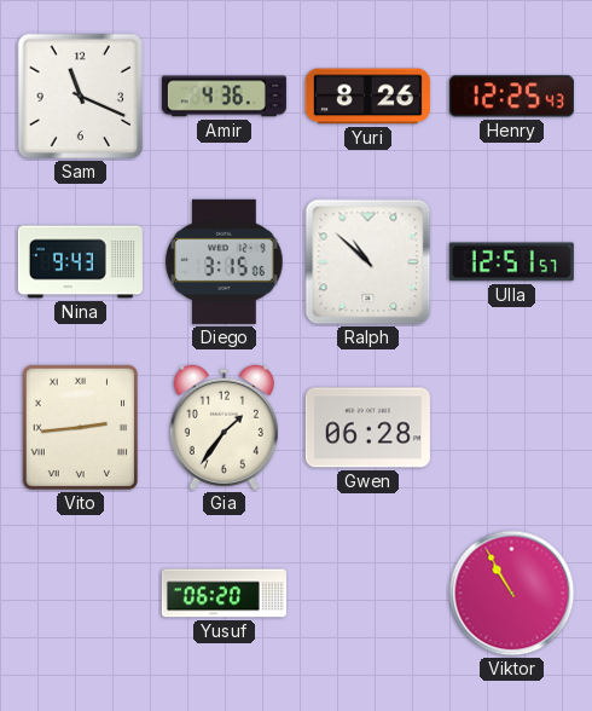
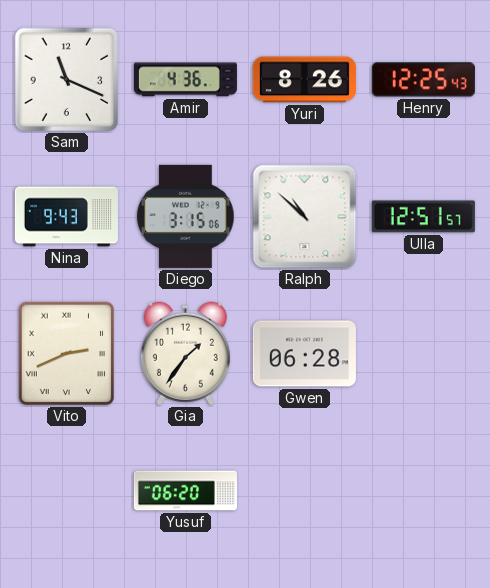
Vito: 2:44 -> 2:41
Viktor: 10:55 -> none
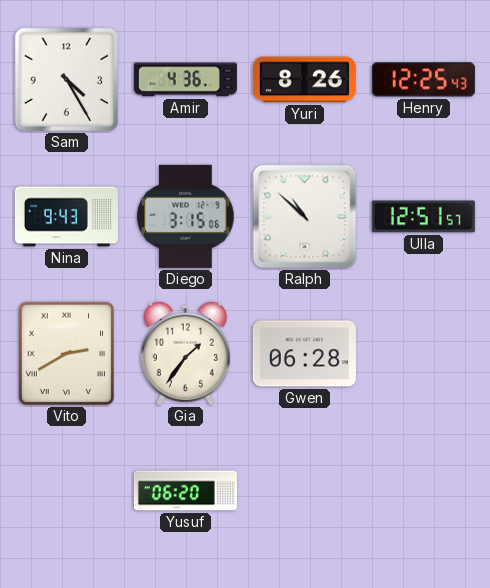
Sam: 11:19 -> 4:25
Vito: 2:41 -> 2:40
